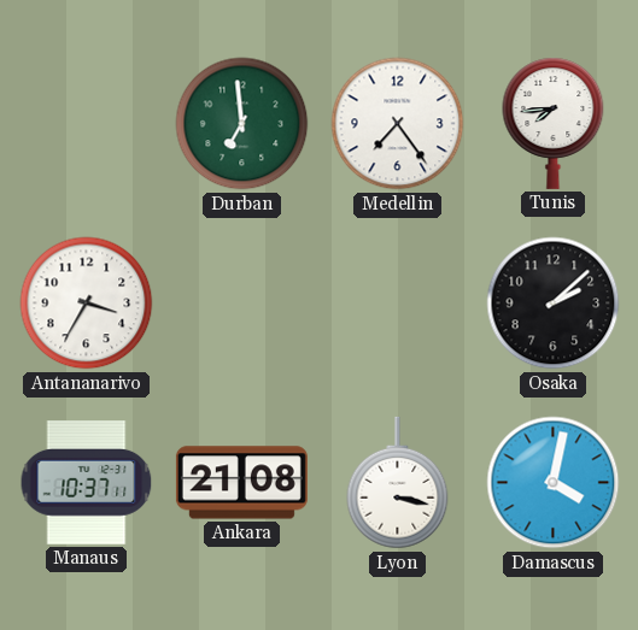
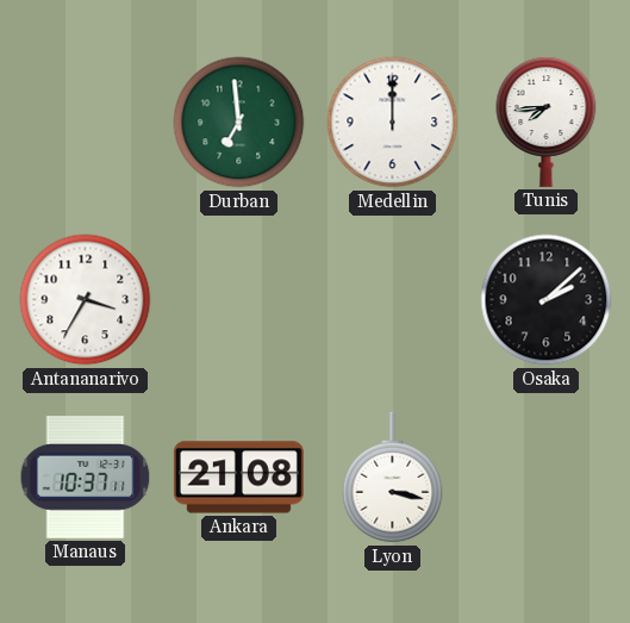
Medellin: 7:24 -> 12:00
Damascus: 4:02 -> none
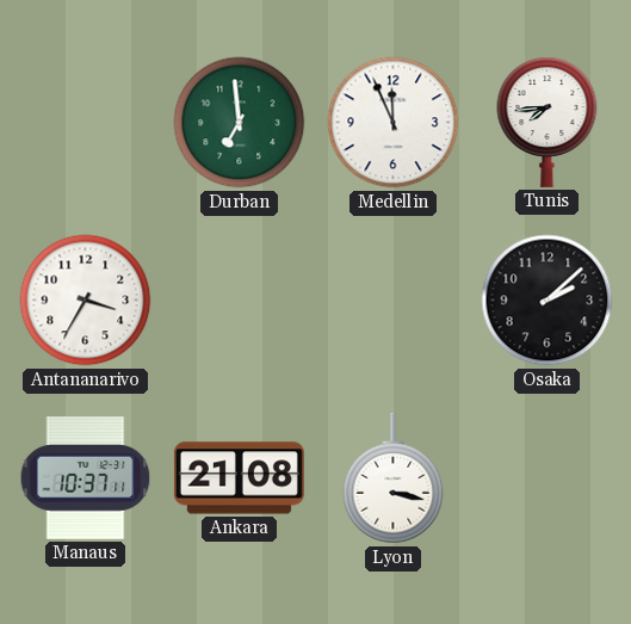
Medellin: 12:00 -> 11:56
